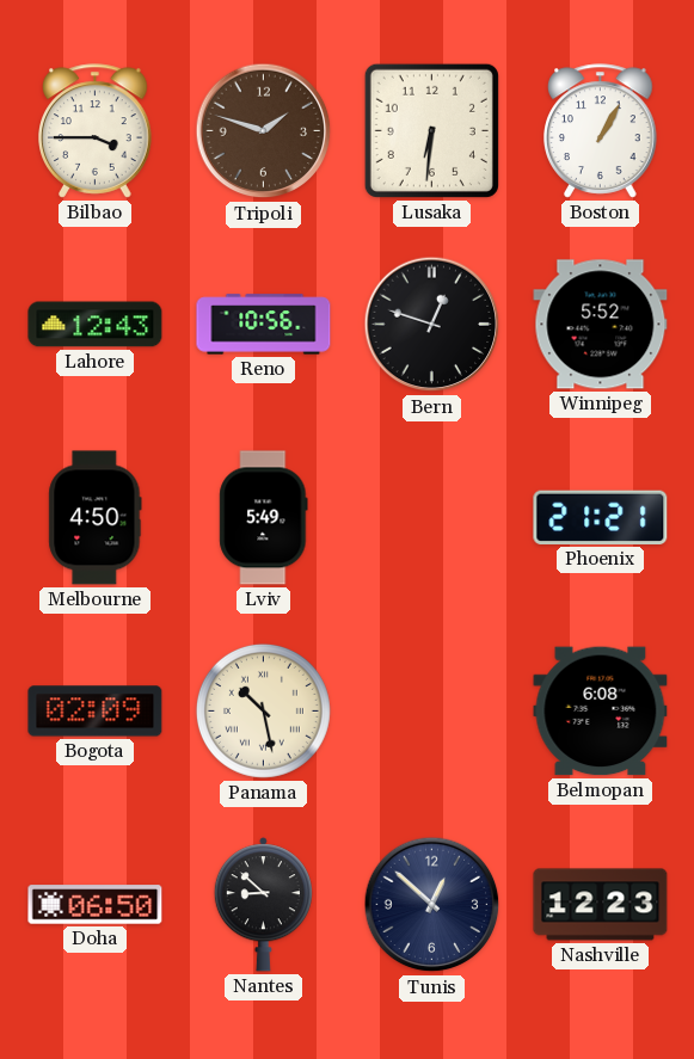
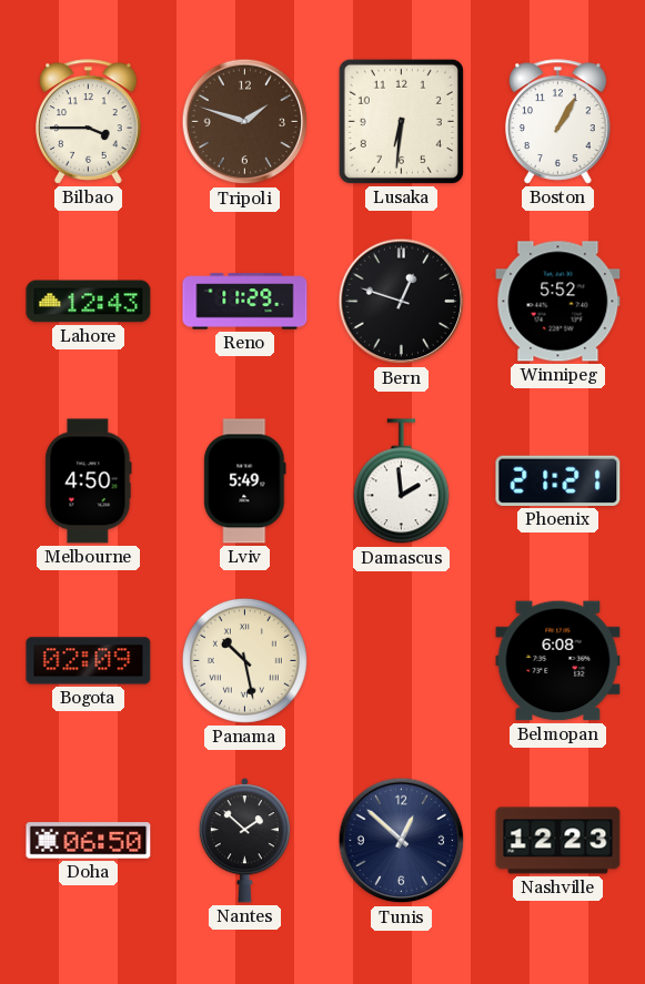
Reno: 10:56 -> 11:29
Damascus: none -> 1:59
Nantes: 8:52 -> 1:52
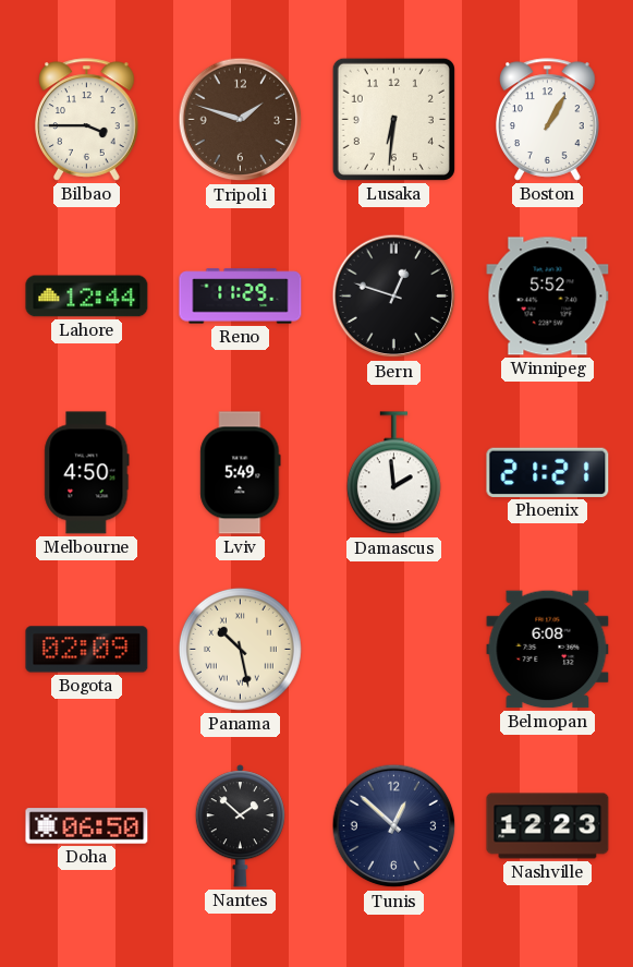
Lahore: 12:43 -> 12:44
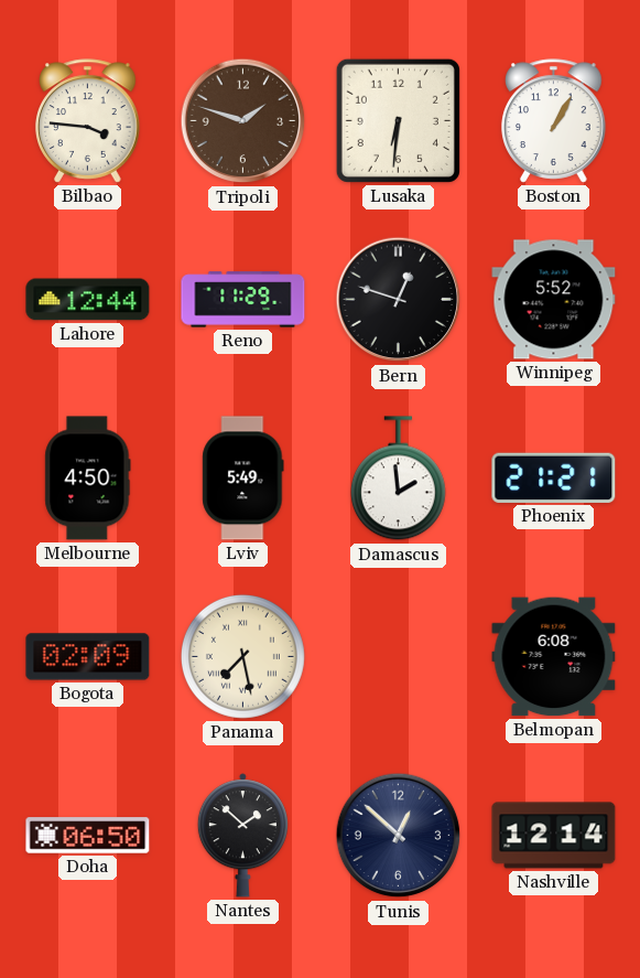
Bilbao: 3:45 -> 3:46
Panama: 10:28 -> 7:28
Nashville: 12:23 -> 12:14
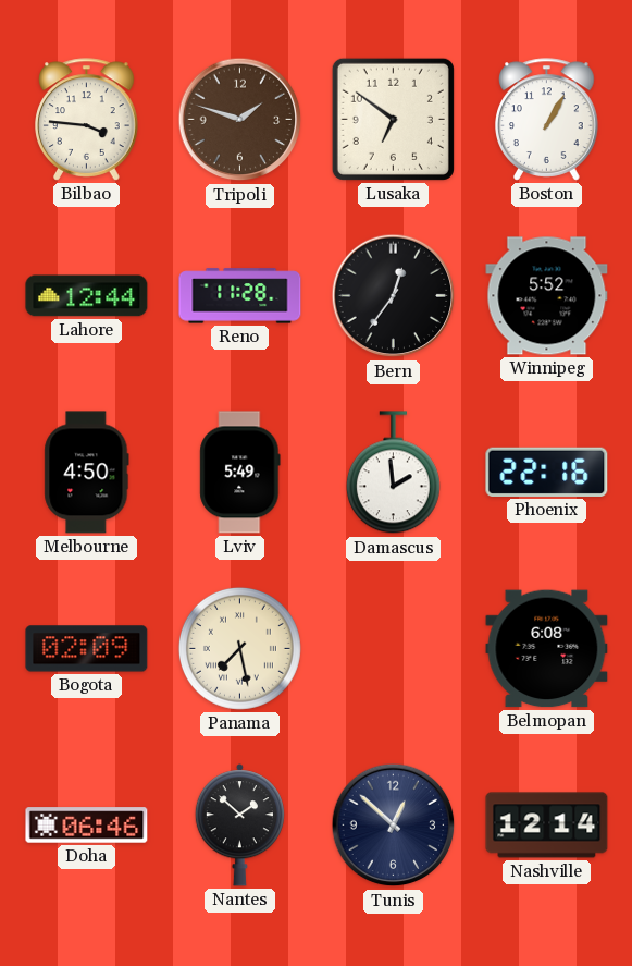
Lusaka: 6:31 -> 6:51
Reno: 11:29 -> 11:28
Bern: 12:48 -> 12:36
Phoenix: 21:21 -> 22:16
Doha: 06:50 -> 06:46
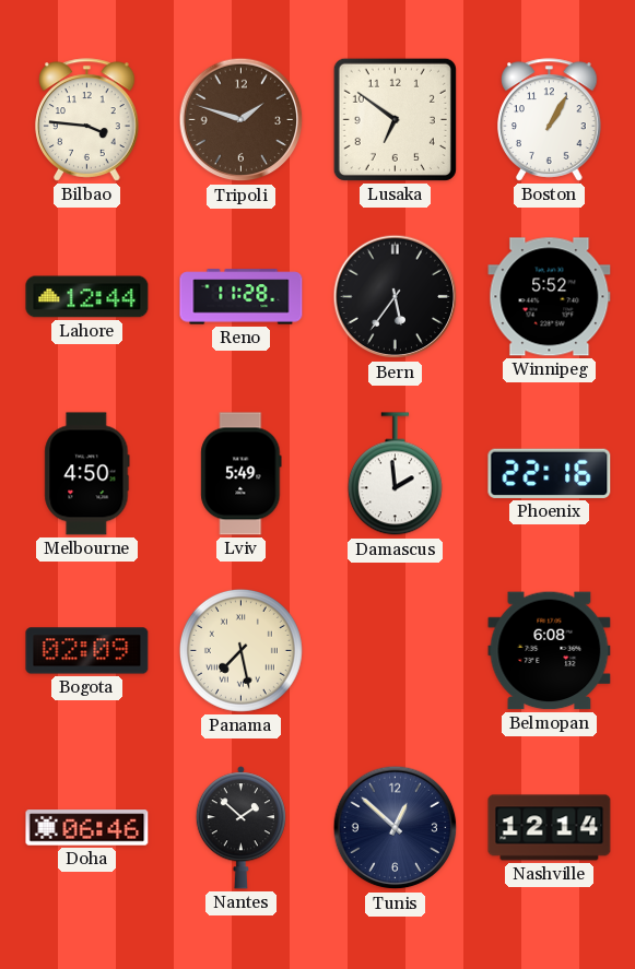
Bern: 12:36 -> 5:36
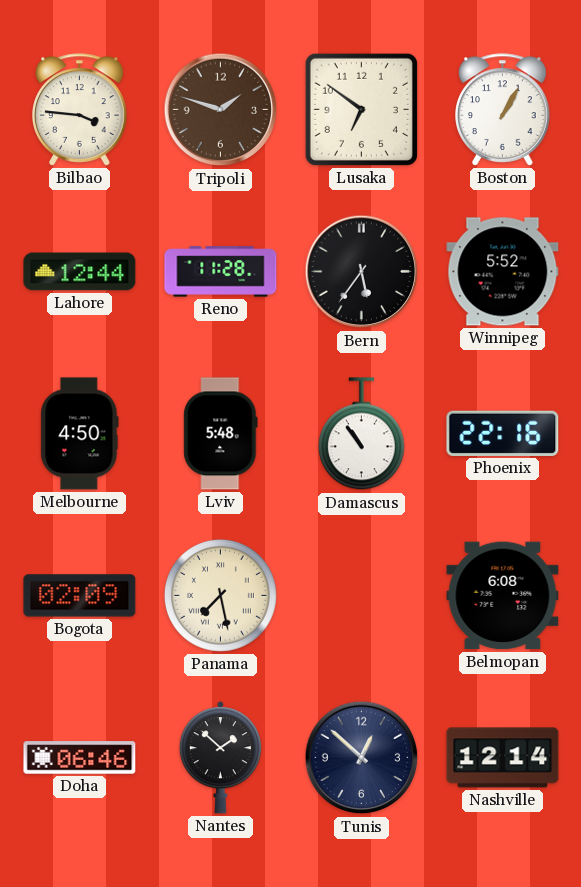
Lviv: 5:49 -> 5:48
Damascus: 1:59 -> 10:54
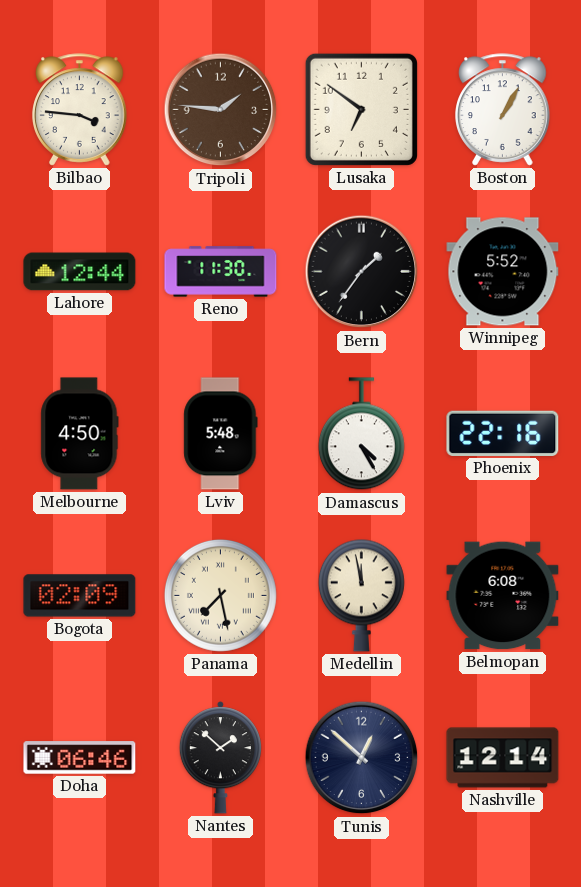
Tripoli: 1:48 -> 1:46
Reno: 11:28 -> 11:30
Bern: 5:36 -> 1:36
Damascus: 10:54 -> 4:25
Medellin: none -> 11:58
